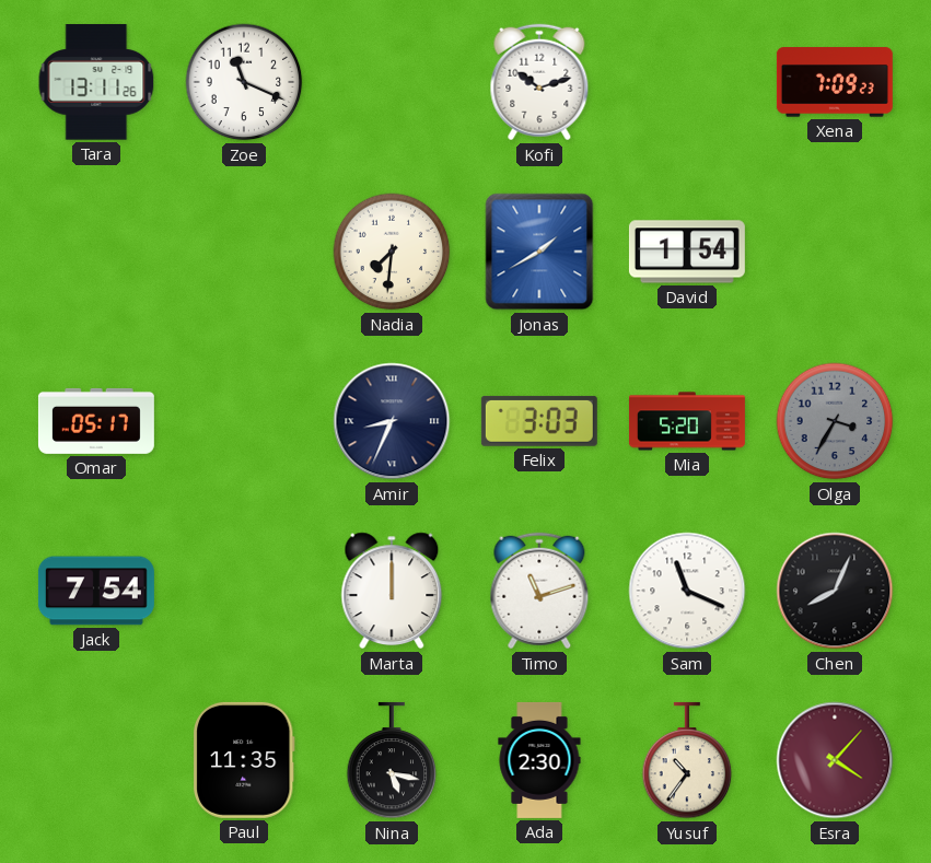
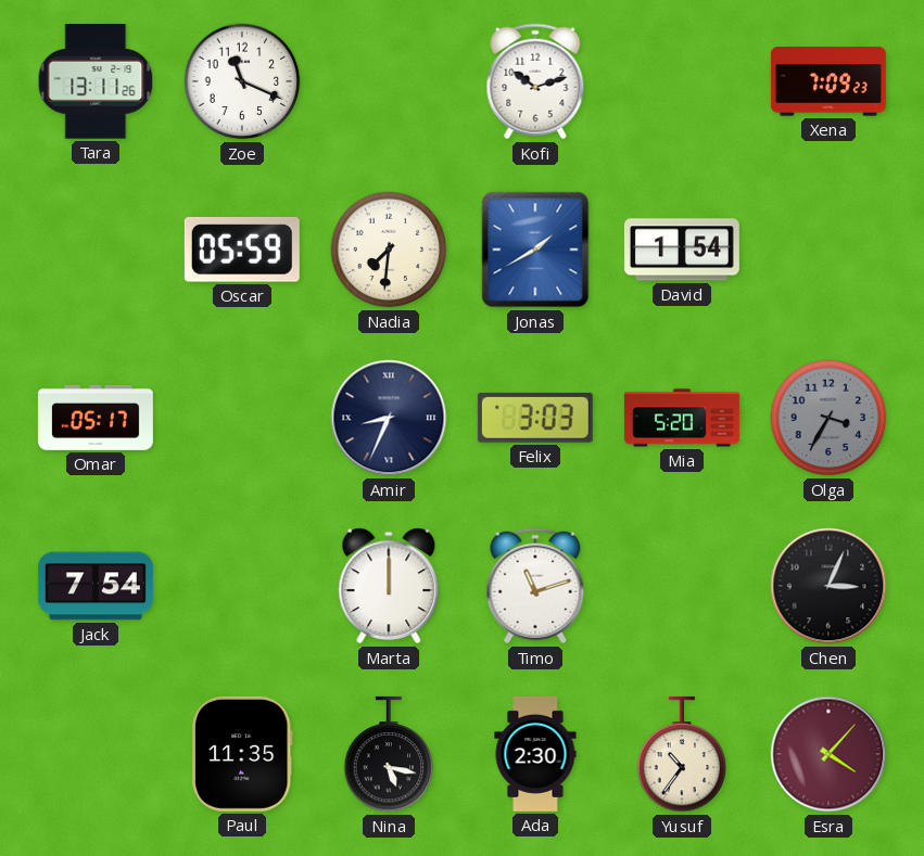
Oscar: none -> 05:59
Sam: 11:19 -> none
Chen: 8:04 -> 3:04
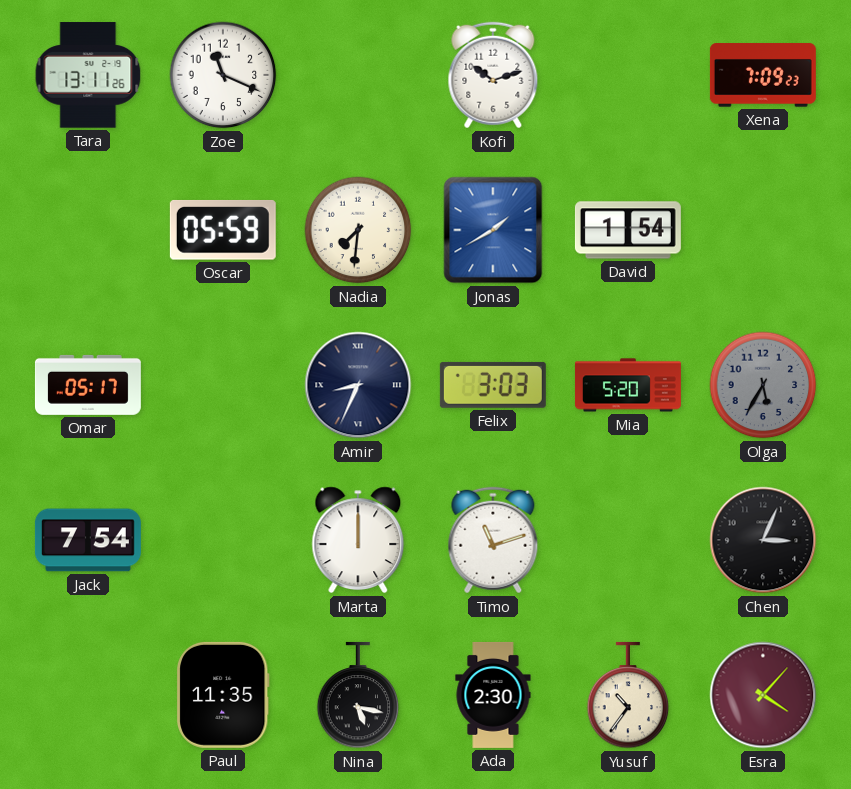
Olga: 3:35 -> 5:35
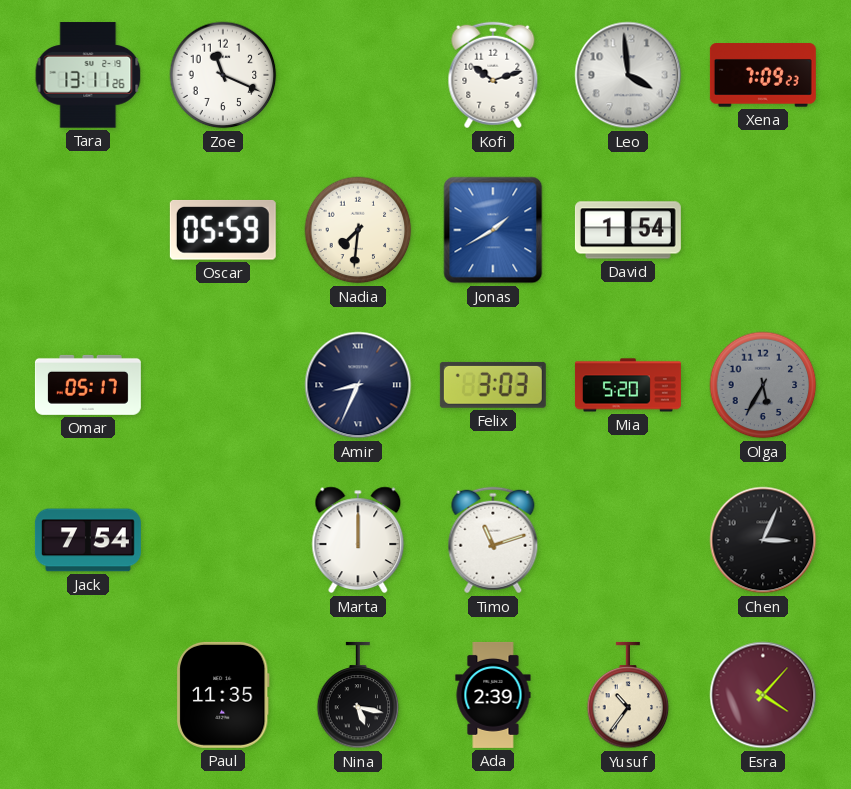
Leo: none -> 3:59
Ada: 2:30 -> 2:39
